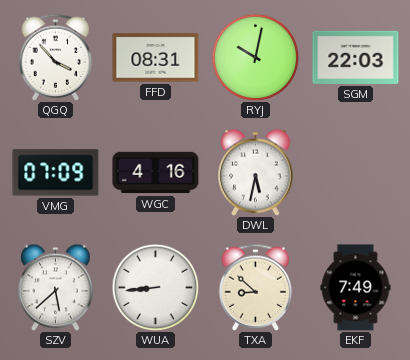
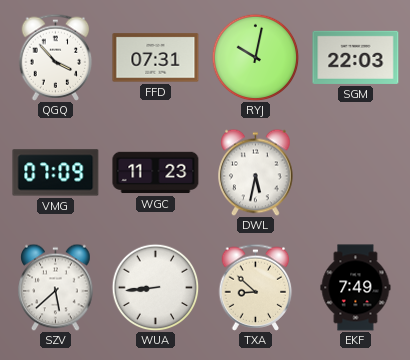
FFD: 08:31 -> 07:31
WGC: 4:16 -> 11:23
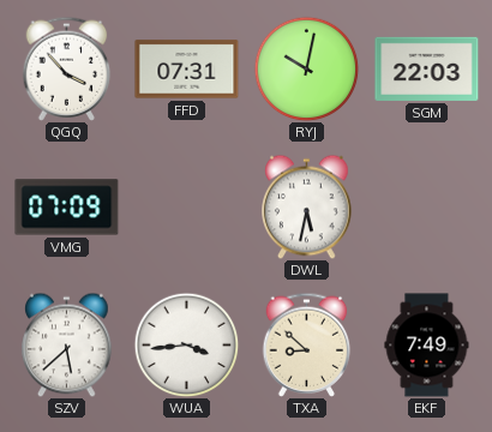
WGC: 11:23 -> none
WUA: 8:44 -> 3:44
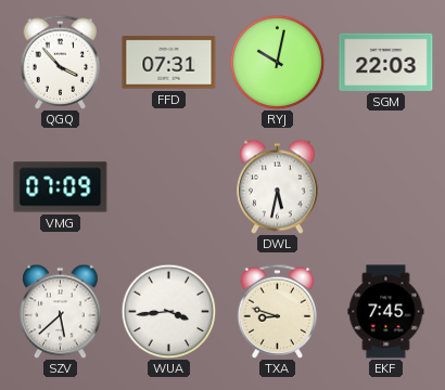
TXA: 8:52 -> 8:48
EKF: 7:49 -> 7:45
